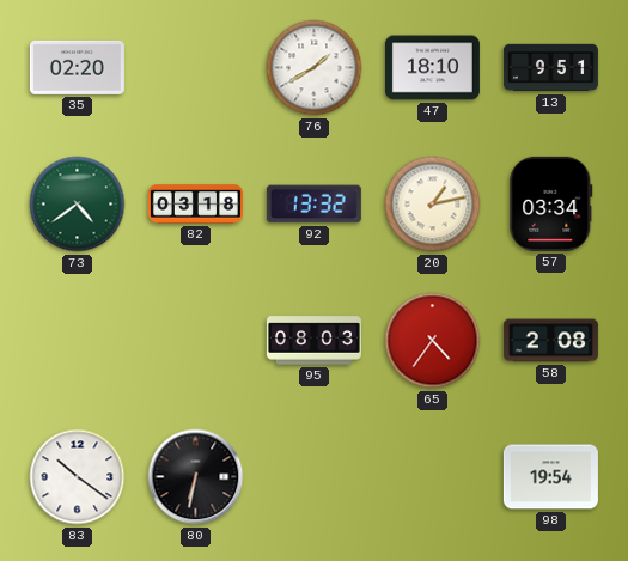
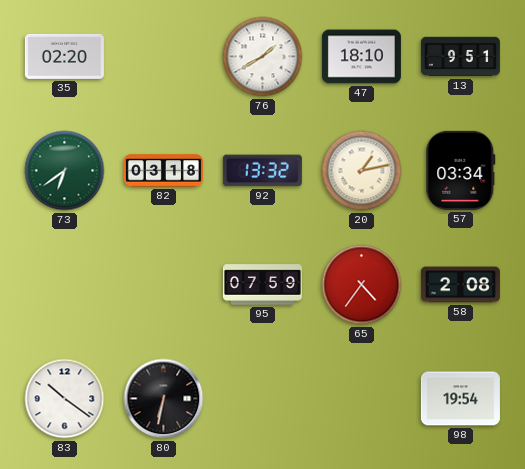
73: 4:39 -> 6:39
95: 08:03 -> 07:59
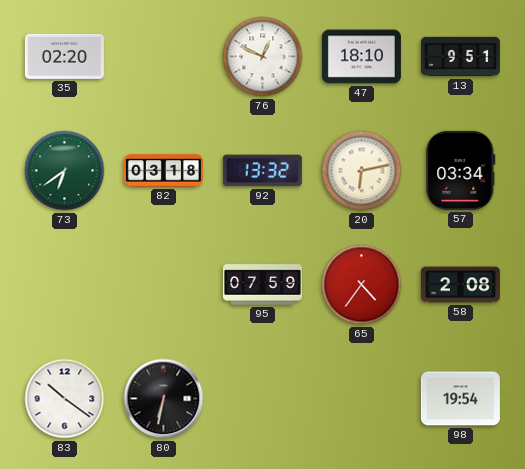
76: 1:40 -> 12:49
20: 1:13 -> 6:13
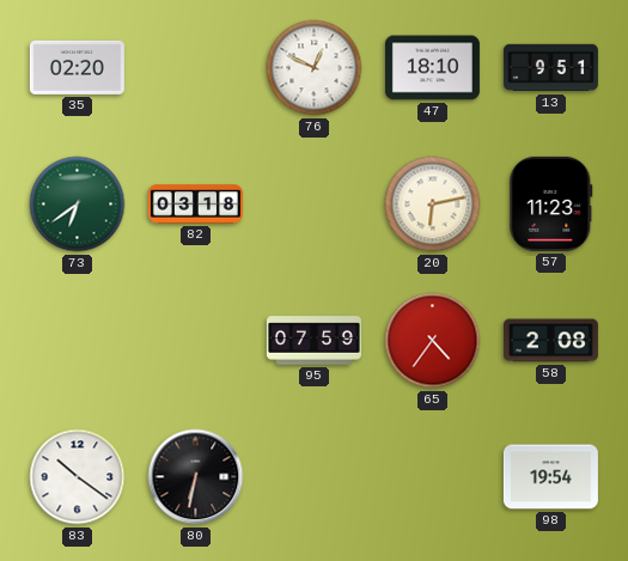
92: 13:32 -> none
57: 03:34 -> 11:23
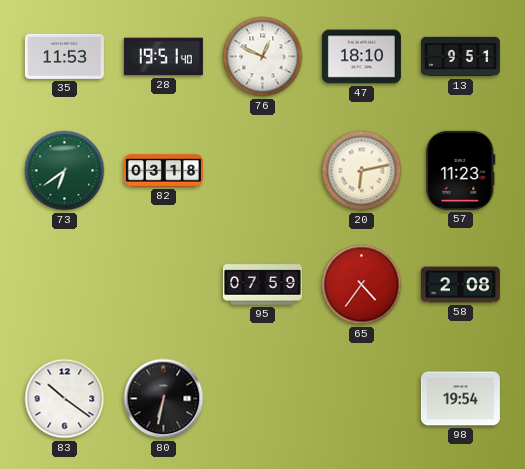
35: 02:20 -> 11:53
28: none -> 19:51
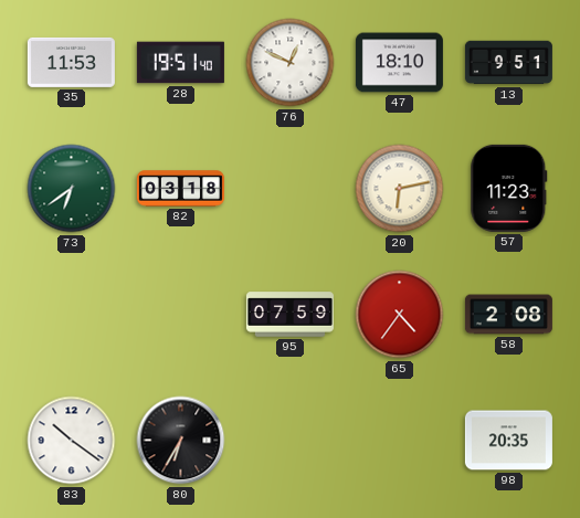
80: 6:32 -> 6:35
98: 19:54 -> 20:35
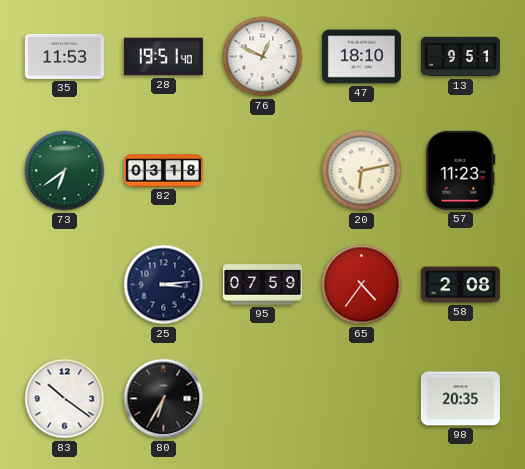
25: none -> 3:14
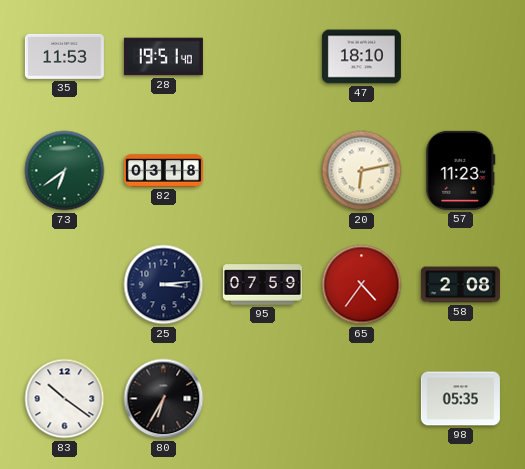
76: 12:49 -> none
13: 9:51 -> none
98: 20:35 -> 05:35
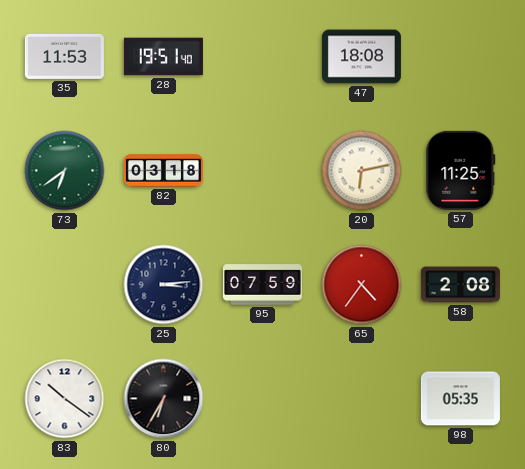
47: 18:10 -> 18:08
57: 11:23 -> 11:25
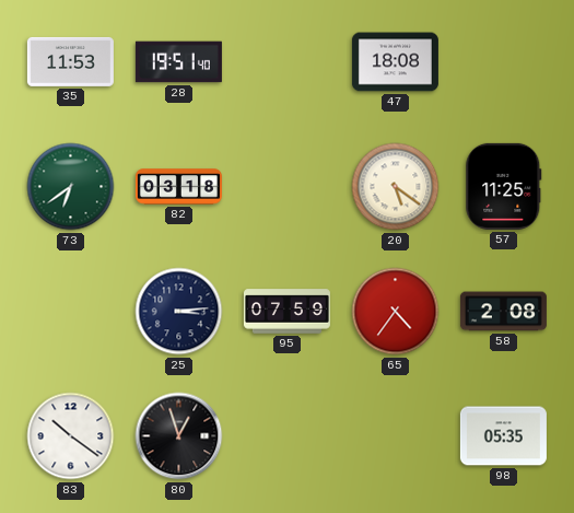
20: 6:13 -> 5:21
80: 6:35 -> 12:57
